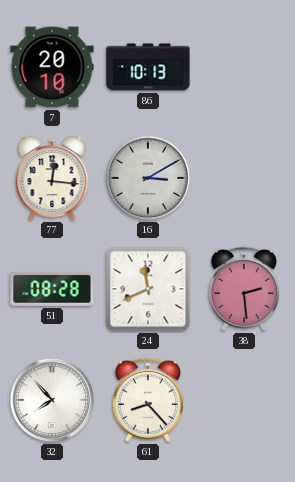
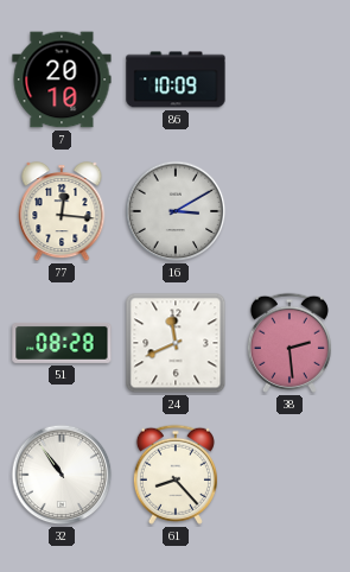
86: 10:13 -> 10:09
32: 7:53 -> 10:54
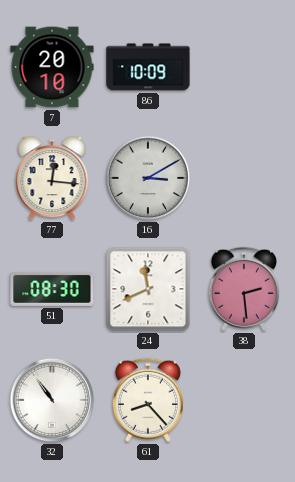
51: 08:28 -> 08:30
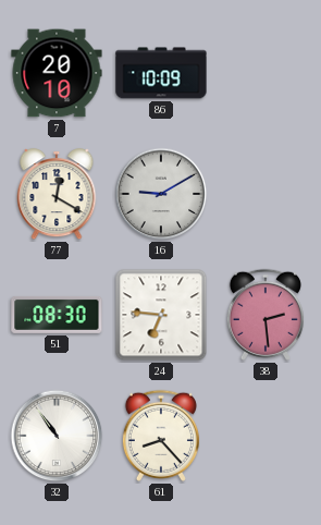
77: 12:16 -> 12:20
16: 3:10 -> 9:10
24: 11:41 -> 6:46
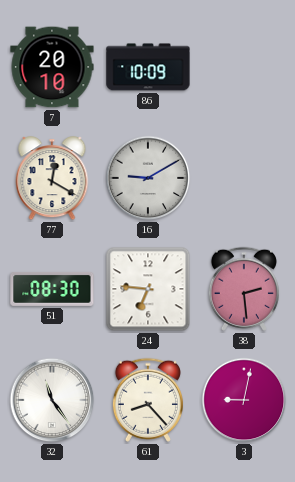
32: 10:54 -> 11:24
3: none -> 9:02
